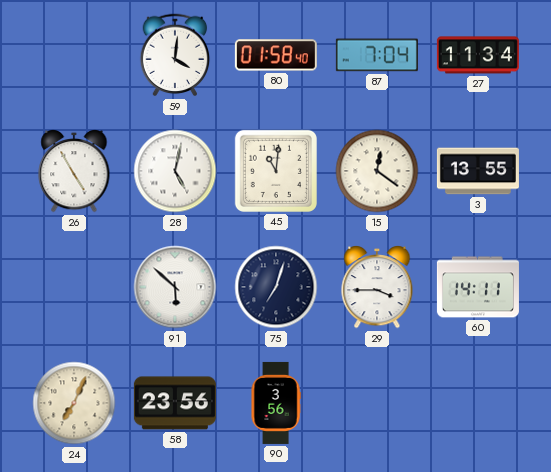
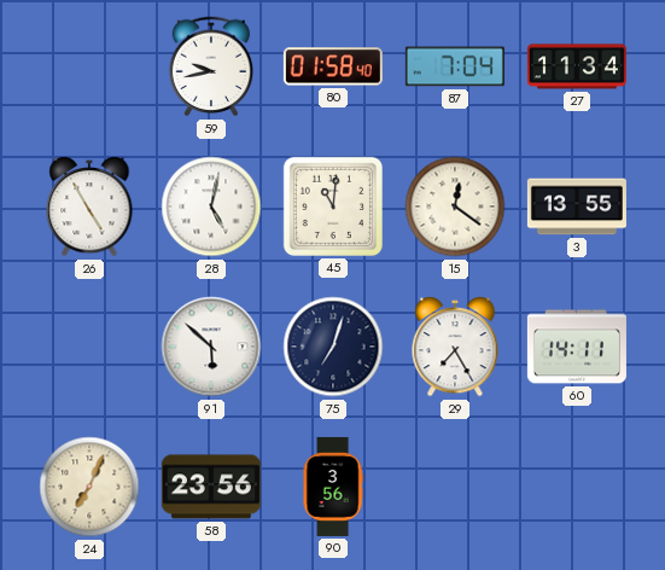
59: 4:01 -> 9:43
29: 3:45 -> 7:25
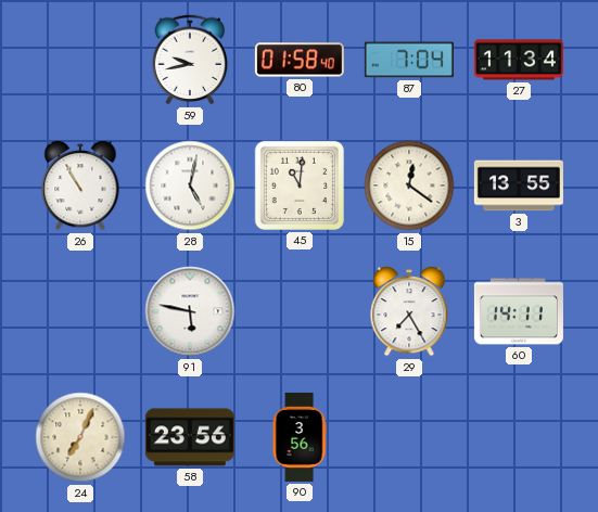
26: 4:55 -> 10:55
91: 5:52 -> 5:47
75: 7:03 -> none
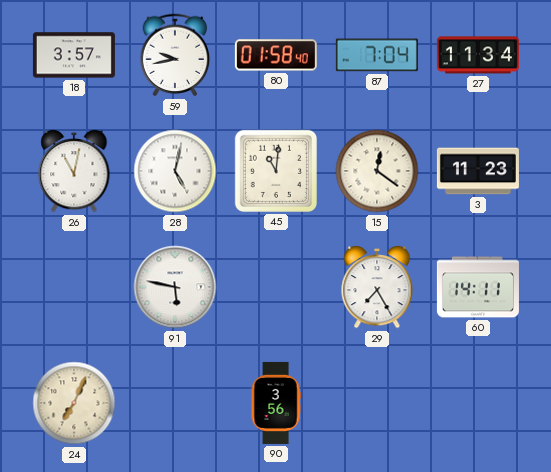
18: none -> 3:57
26: 10:55 -> 11:02
3: 13:55 -> 11:23
58: 23:56 -> none
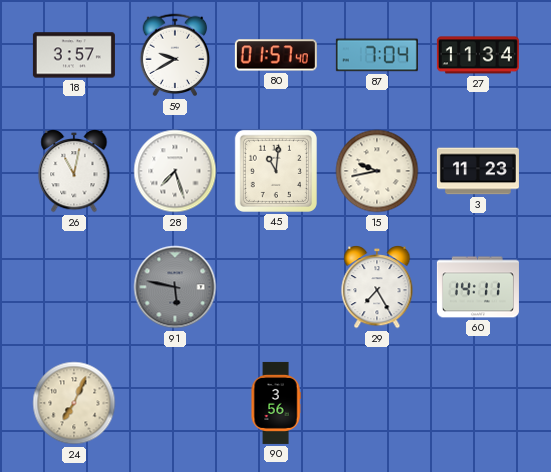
59: 9:43 -> 9:40
80: 01:58 -> 01:57
28: 5:02 -> 7:27
15: 12:21 -> 9:43
91 dial: white -> grey
